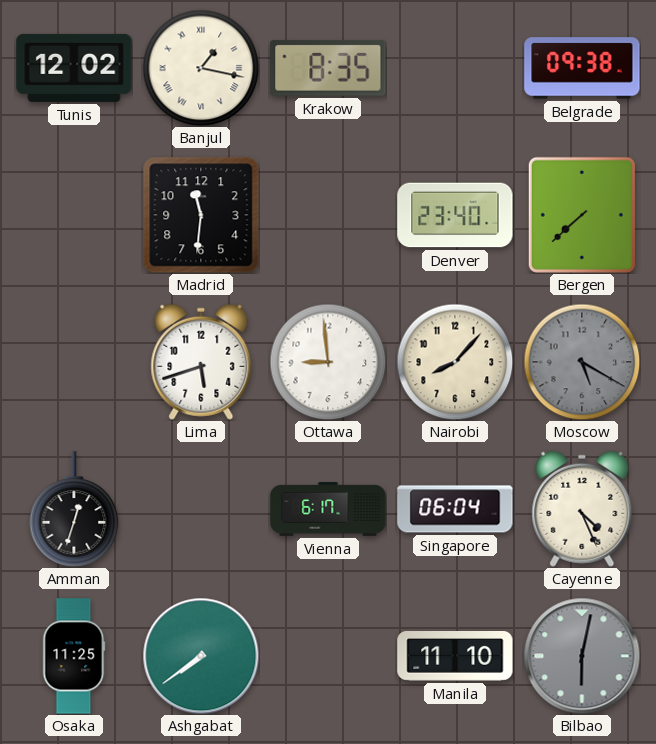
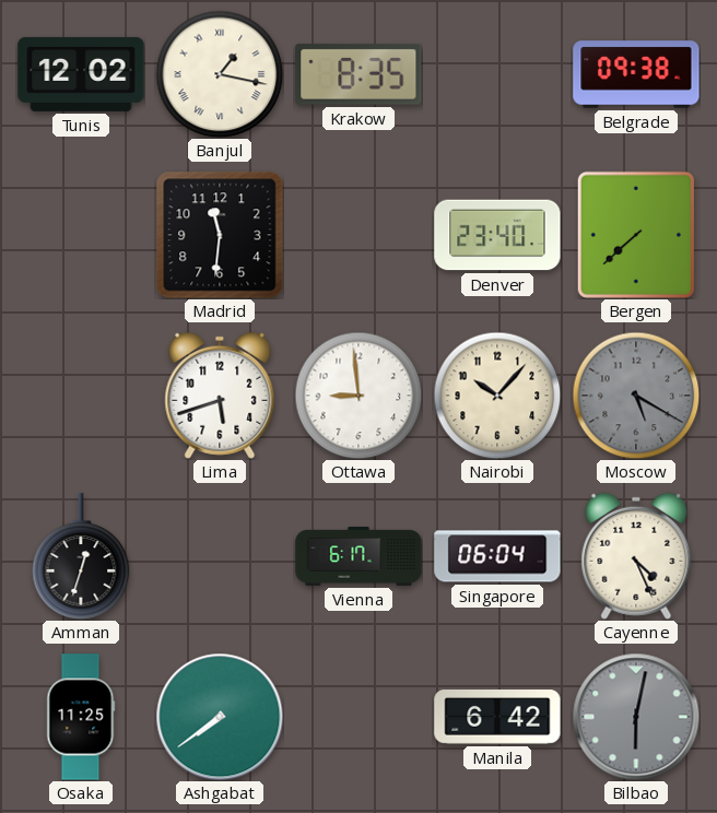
Nairobi: 8:07 -> 10:07
Manila: 11:10 -> 6:42
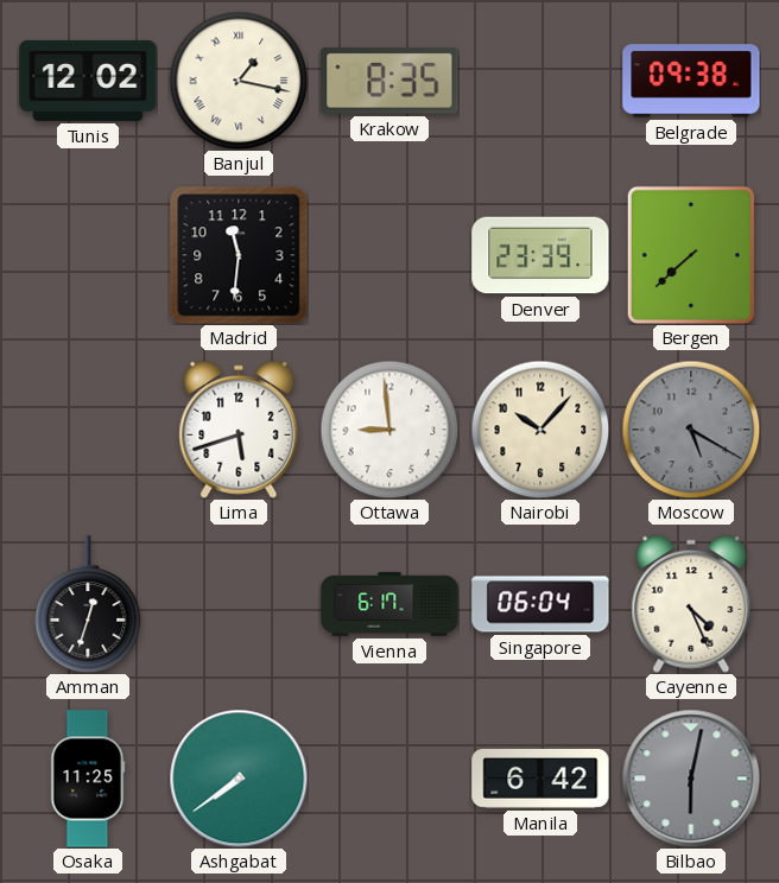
Denver: 23:40 -> 23:39
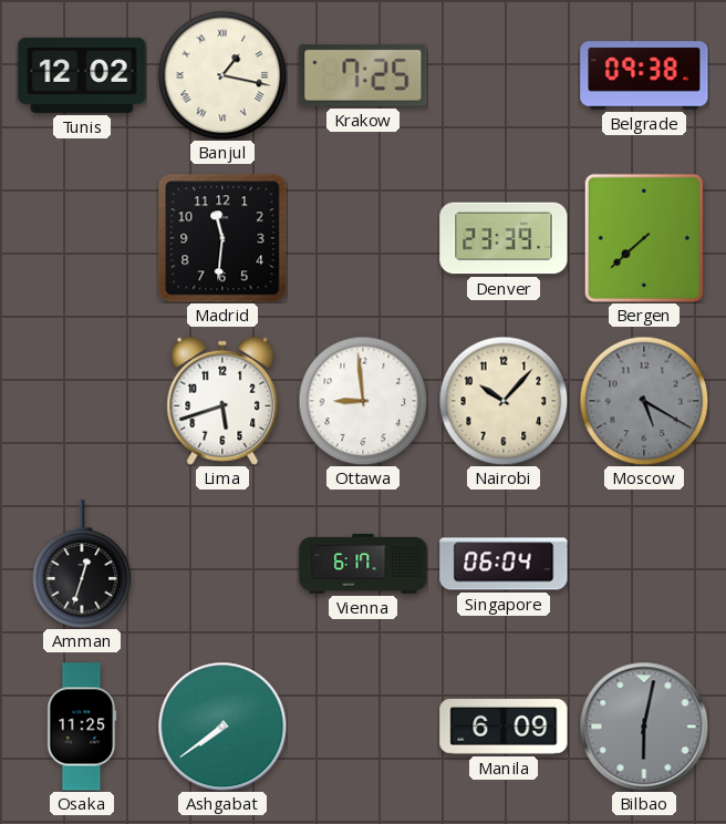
Krakow: 8:35 -> 7:25
Cayenne: 4:26 -> none
Manila: 6:42 -> 6:09
